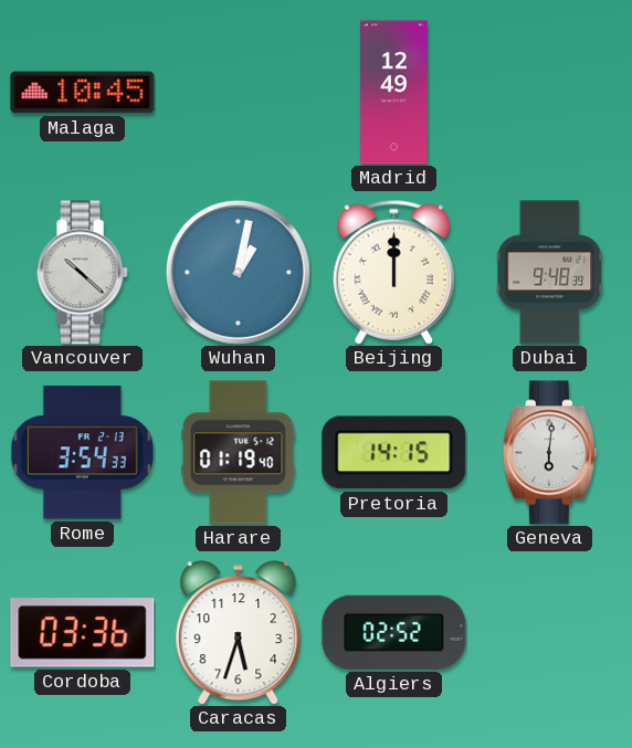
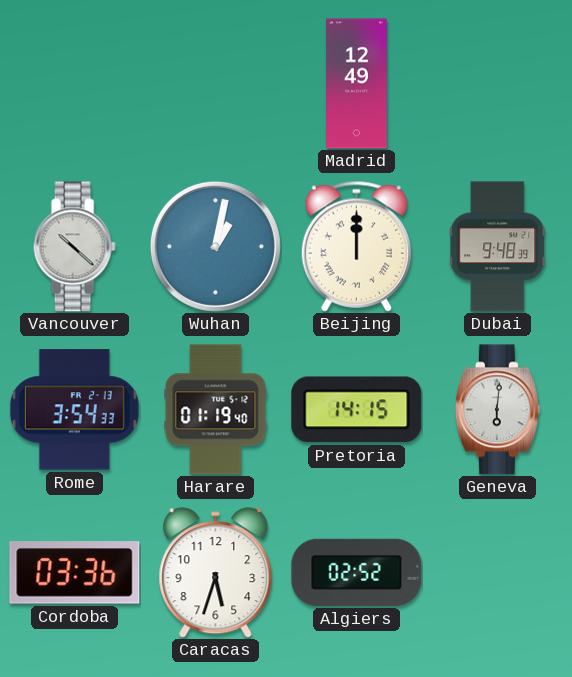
Malaga: 10:45 -> none
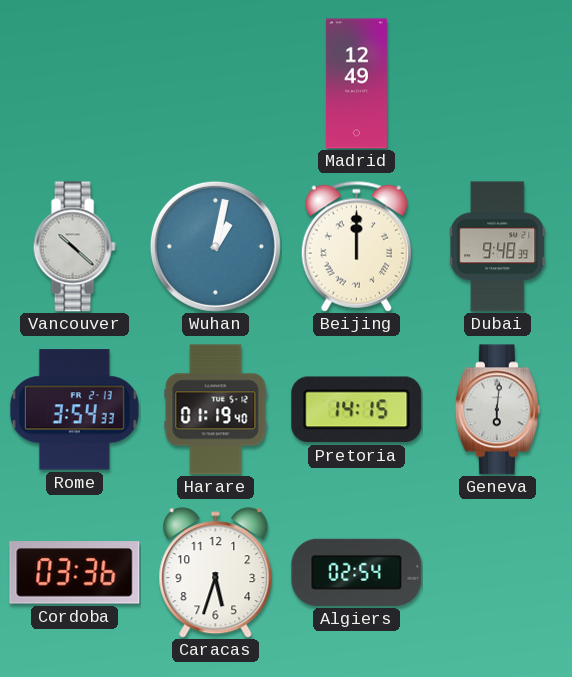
Algiers: 02:52 -> 02:54
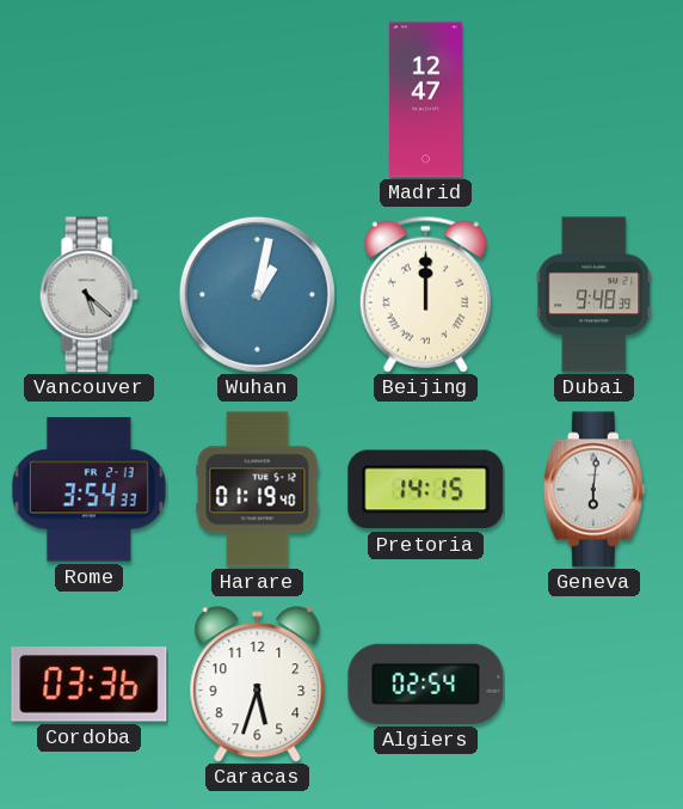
Madrid: 12:49 -> 12:47
Vancouver: 10:22 -> 5:22
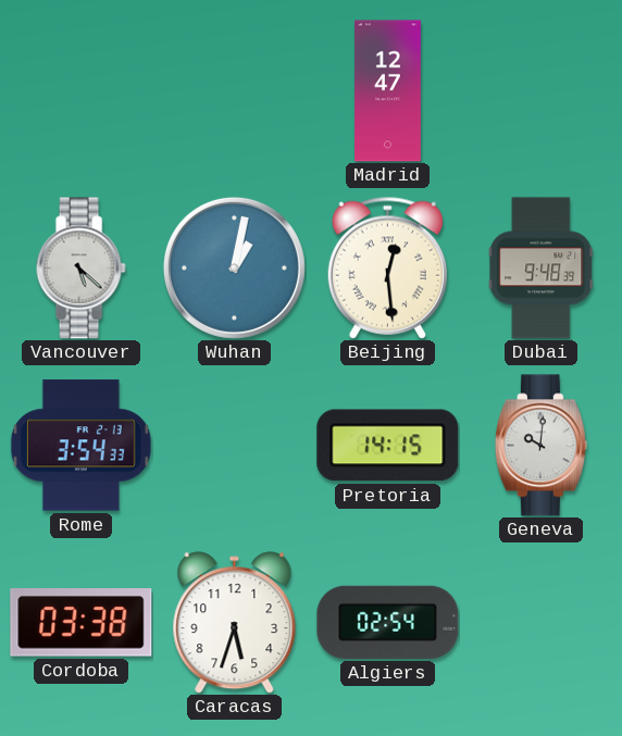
Beijing: 12:00 -> 12:29
Harare: 01:19 -> none
Geneva: 6:01 -> 10:01
Cordoba: 03:36 -> 03:38
